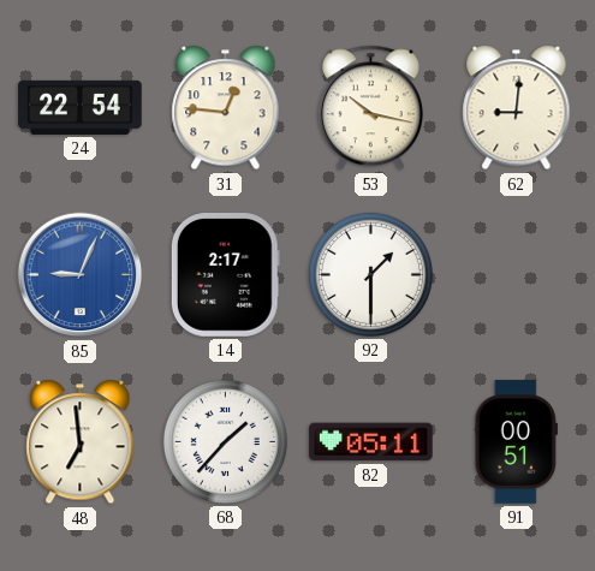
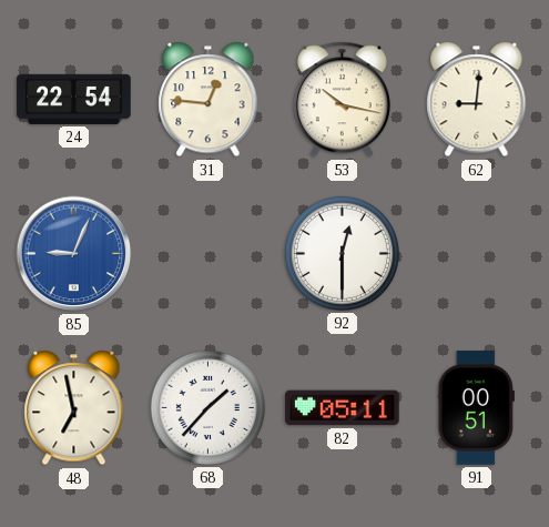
14: 2:17 -> none
92: 1:30 -> 12:30
48: 6:59 -> 6:58
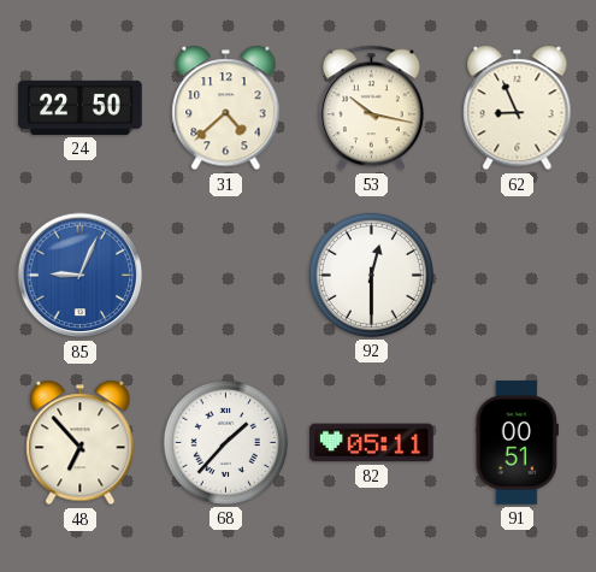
24: 22:54 -> 22:50
31: 12:46 -> 4:38
62: 9:01 -> 8:56
48: 6:58 -> 6:53
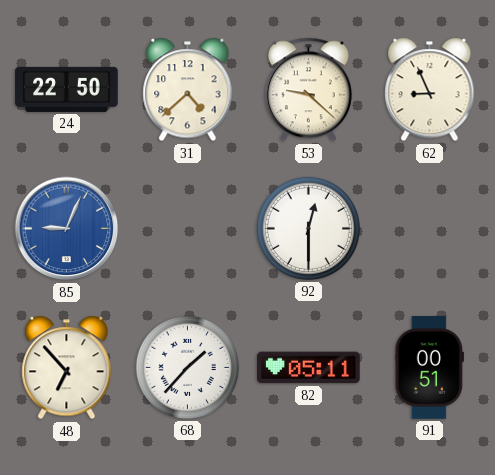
53: 10:17 -> 9:22
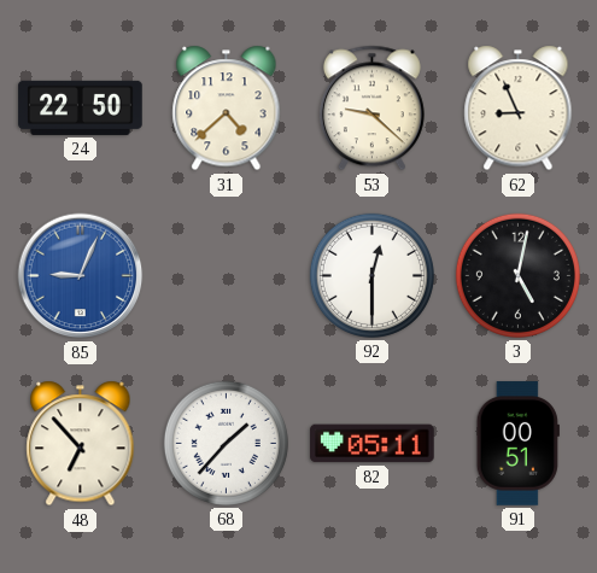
3: none -> 5:02
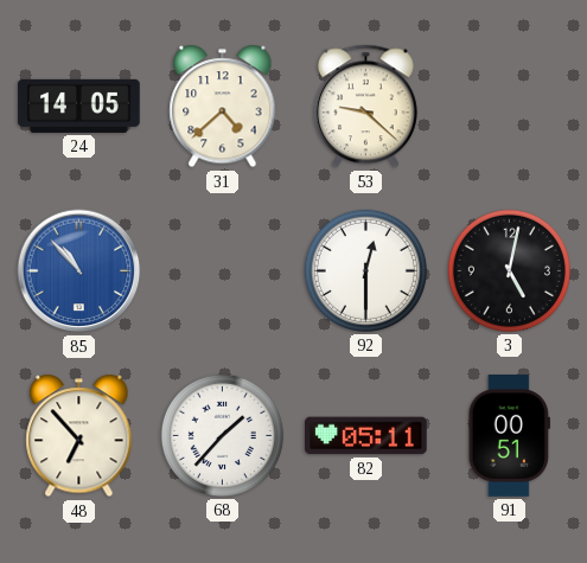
24: 22:50 -> 14:05
62: 8:56 -> none
85: 9:04 -> 10:53
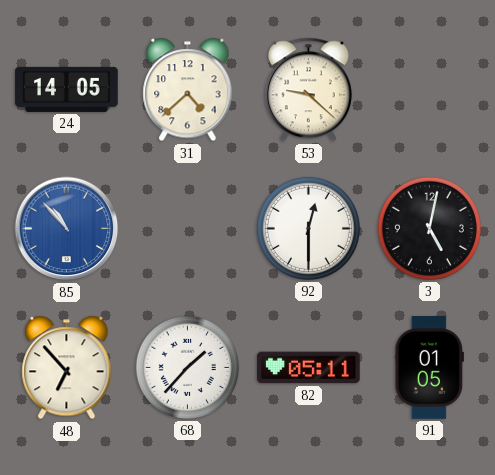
91: 00:51 -> 01:05
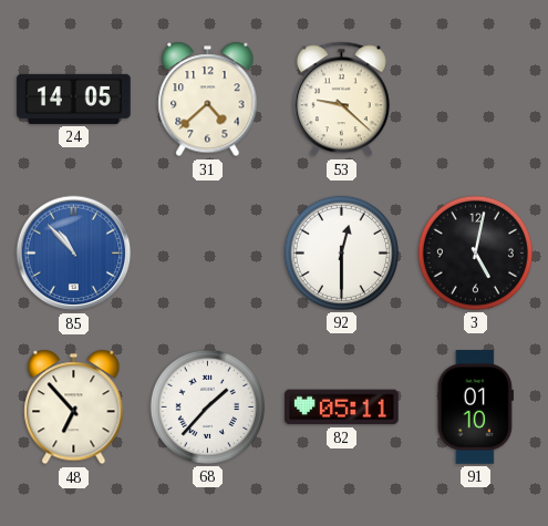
91: 01:05 -> 01:10
